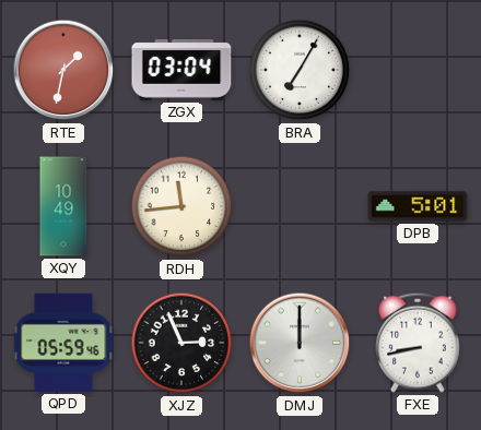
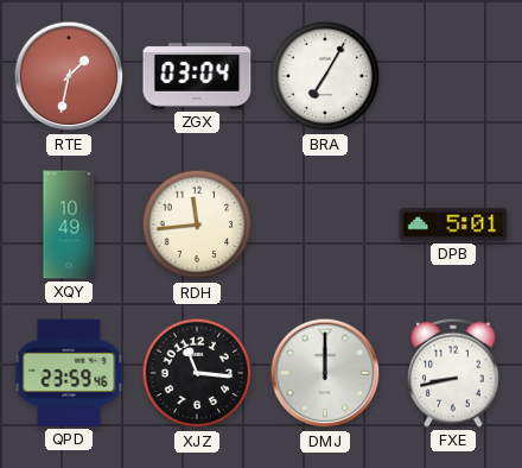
QPD: 05:59 -> 23:59
XJZ: 2:56 -> 11:16
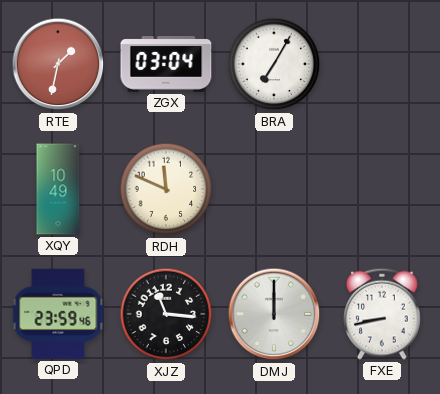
RDH: 11:44 -> 11:49
DPB: 5:01 -> none
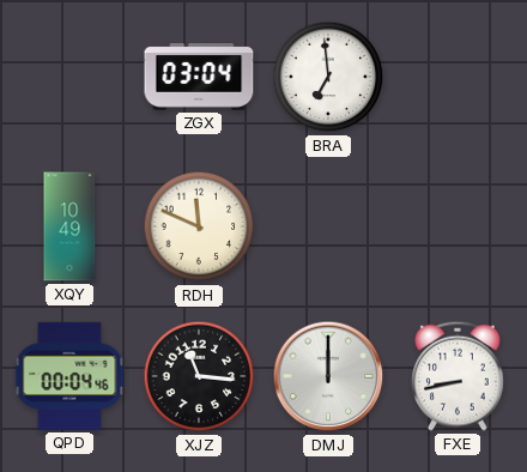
RTE: 1:32 -> none
BRA: 7:05 -> 6:59
QPD: 23:59 -> 00:04
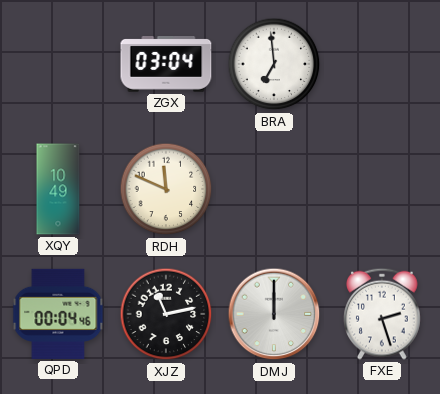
XJZ: 11:16 -> 11:13
FXE: 8:43 -> 2:27
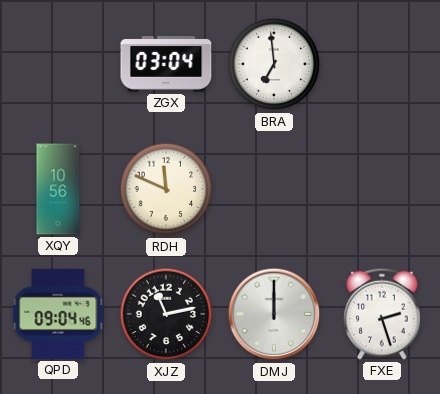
XQY: 10:49 -> 10:56
QPD: 00:04 -> 09:04
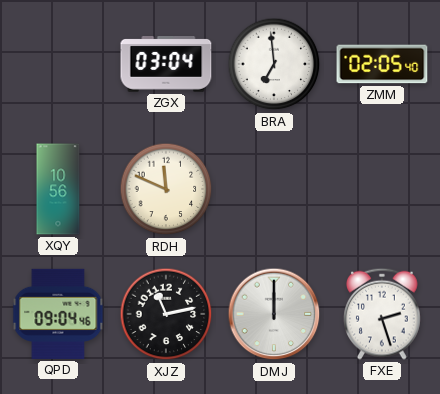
ZMM: none -> 02:05
